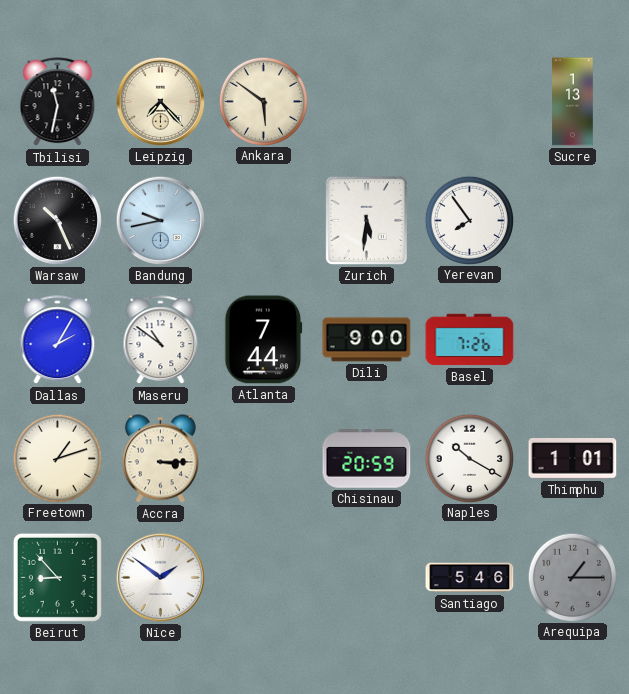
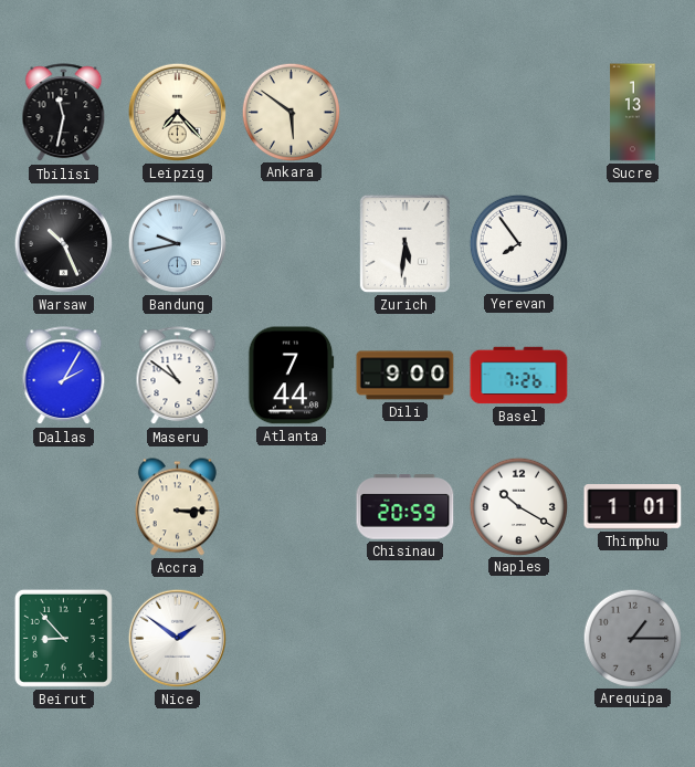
Freetown: 1:12 -> none
Santiago: 5:46 -> none
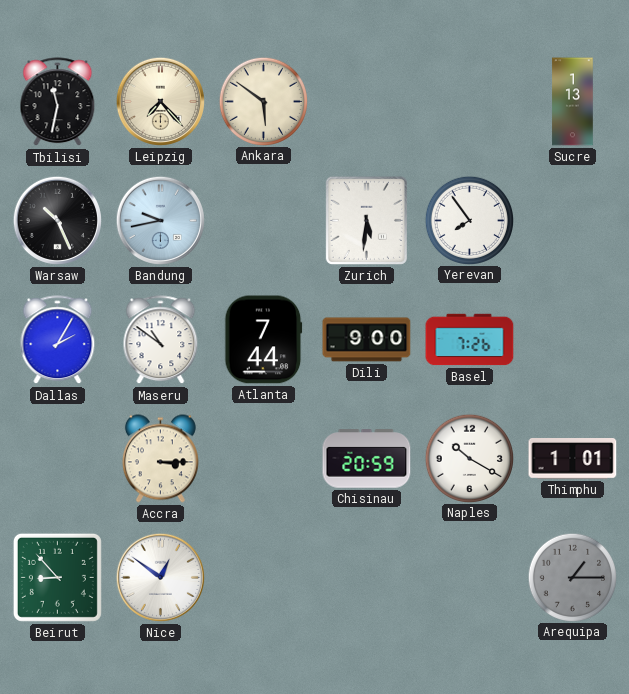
Nice: 1:51 -> 12:51
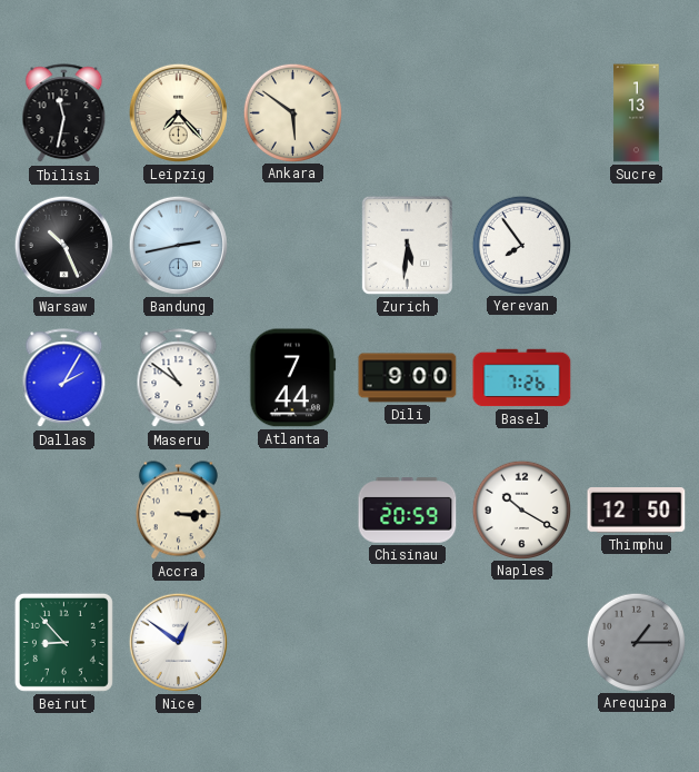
Bandung: 9:43 -> 2:43
Thimphu: 1:01 -> 12:50
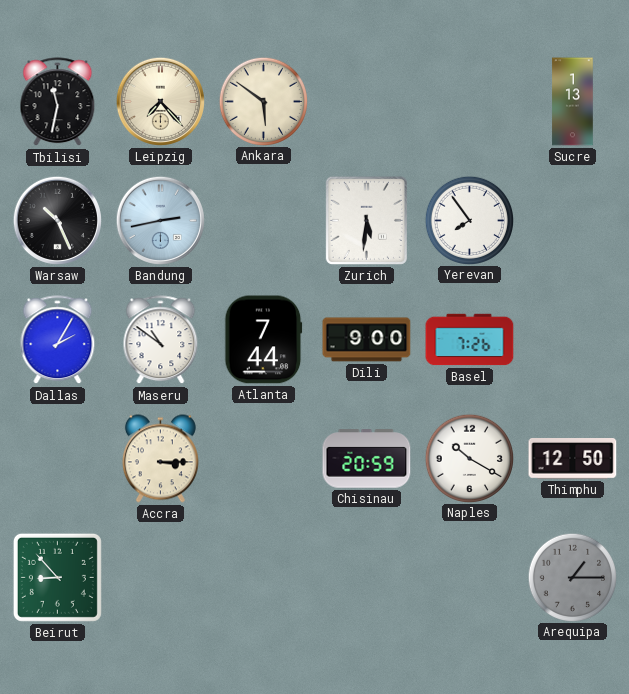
Nice: 12:51 -> none
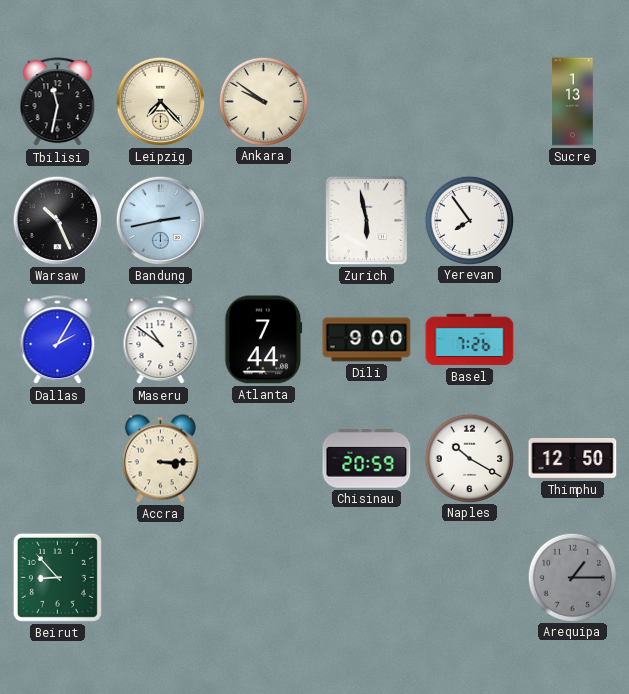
Ankara: 5:51 -> 9:51
Zurich: 5:31 -> 5:58
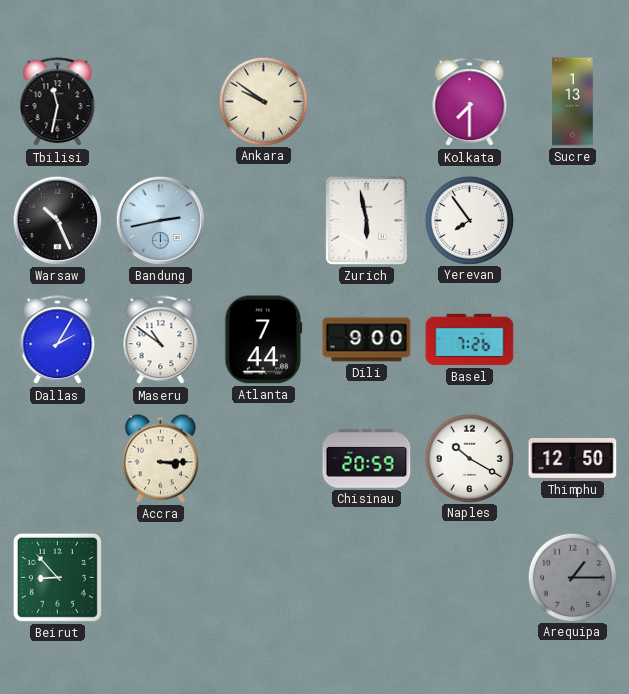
Leipzig: 7:23 -> none
Kolkata: none -> 7:30
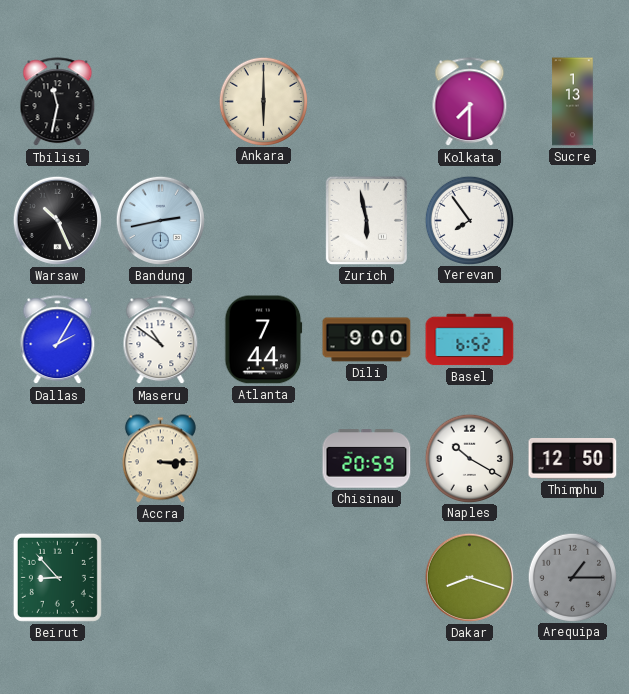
Ankara: 9:51 -> 6:00
Basel: 7:26 -> 6:52
Dakar: none -> 8:18
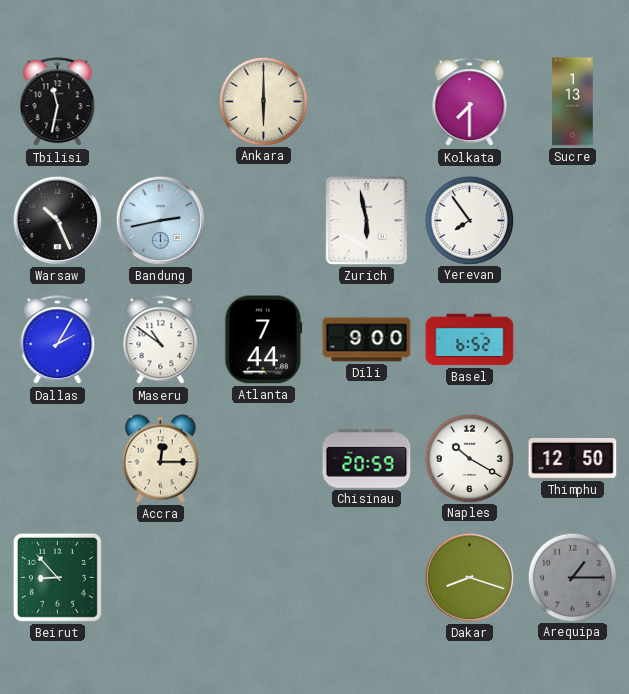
Accra: 3:15 -> 12:15
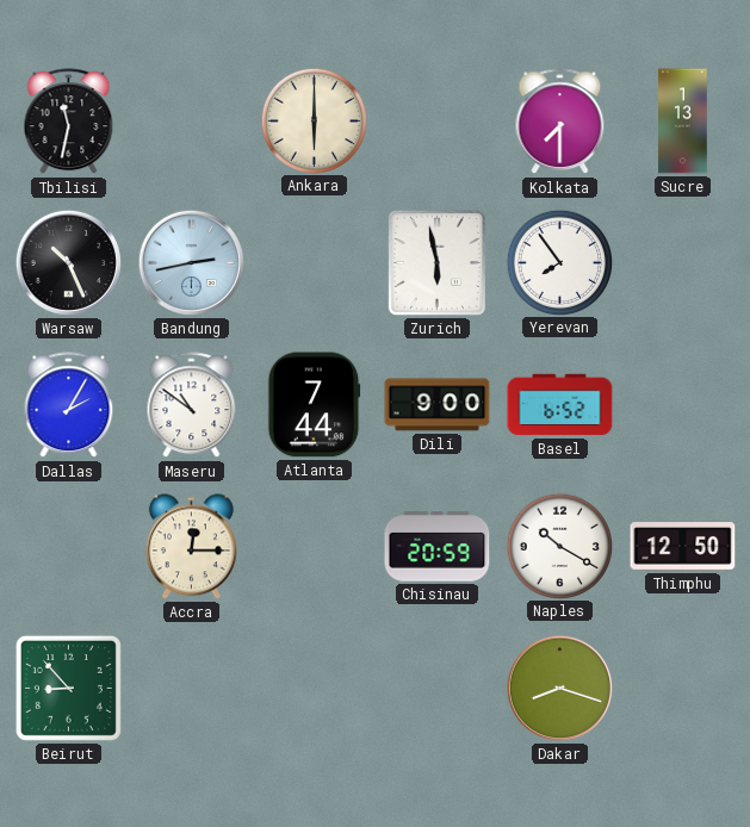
Arequipa: 1:15 -> none
